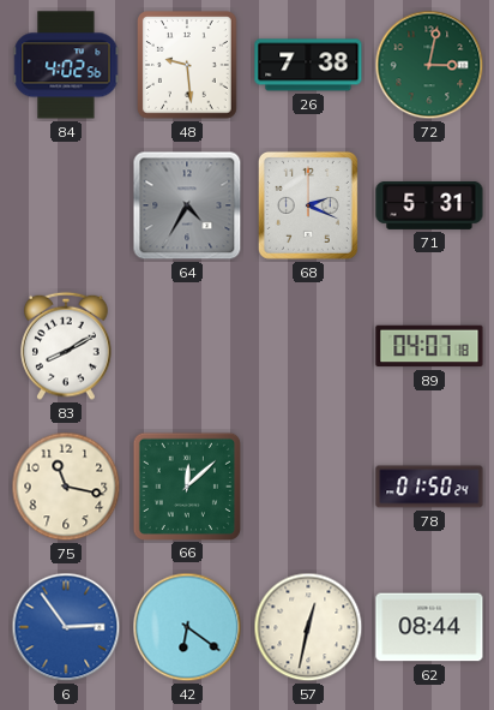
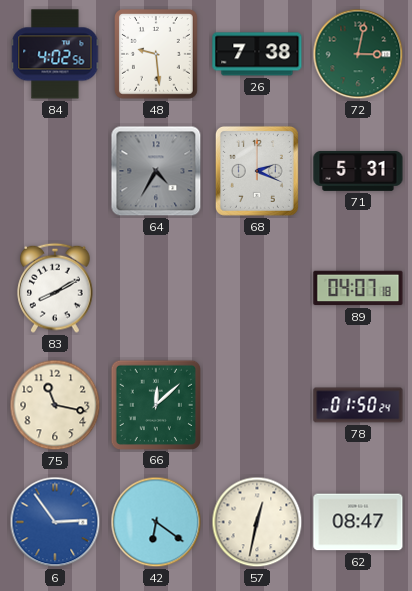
62: 08:44 -> 08:47
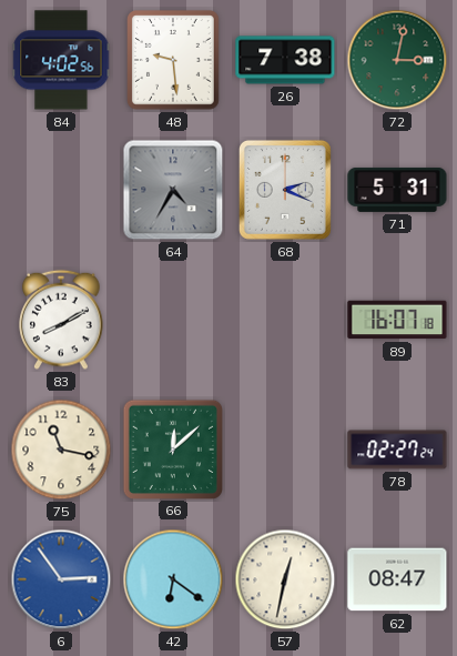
89: 04:07 -> 16:07
78: 01:50 -> 02:27
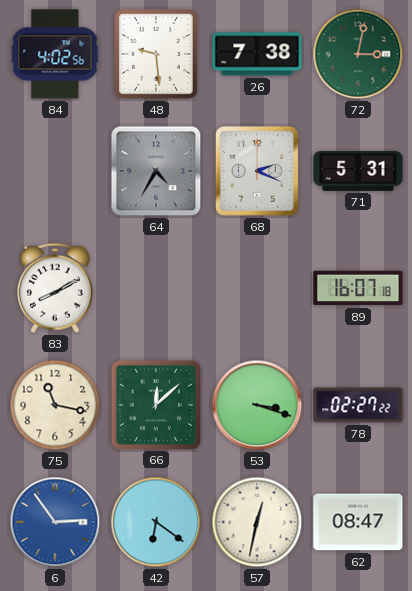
53: none -> 3:18
78: 02:27:24 -> 02:27:22
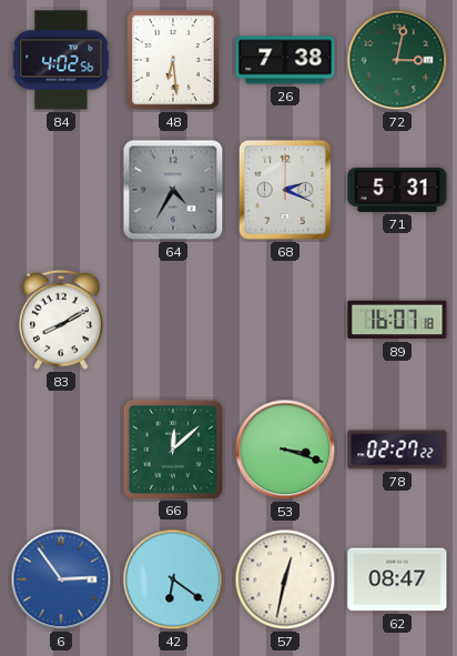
48: 9:29 -> 6:29
75: 11:17 -> none
